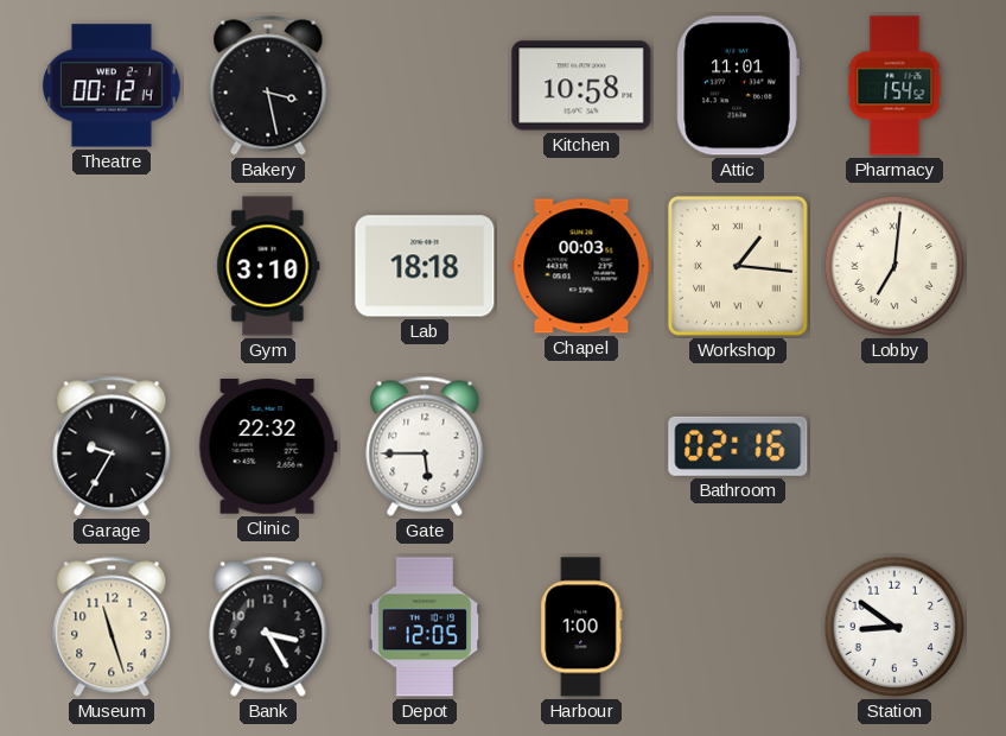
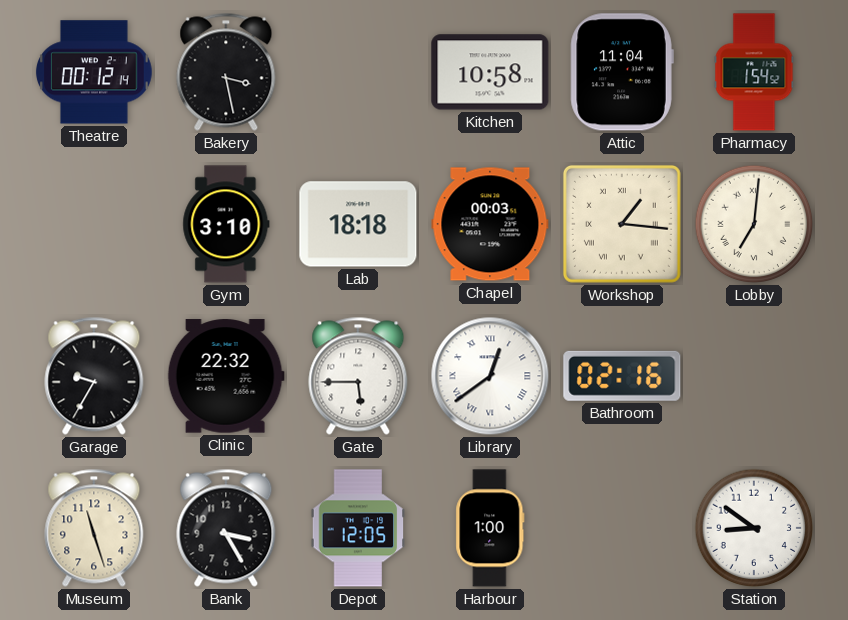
Attic: 11:01 -> 11:04
Library: none -> 12:39
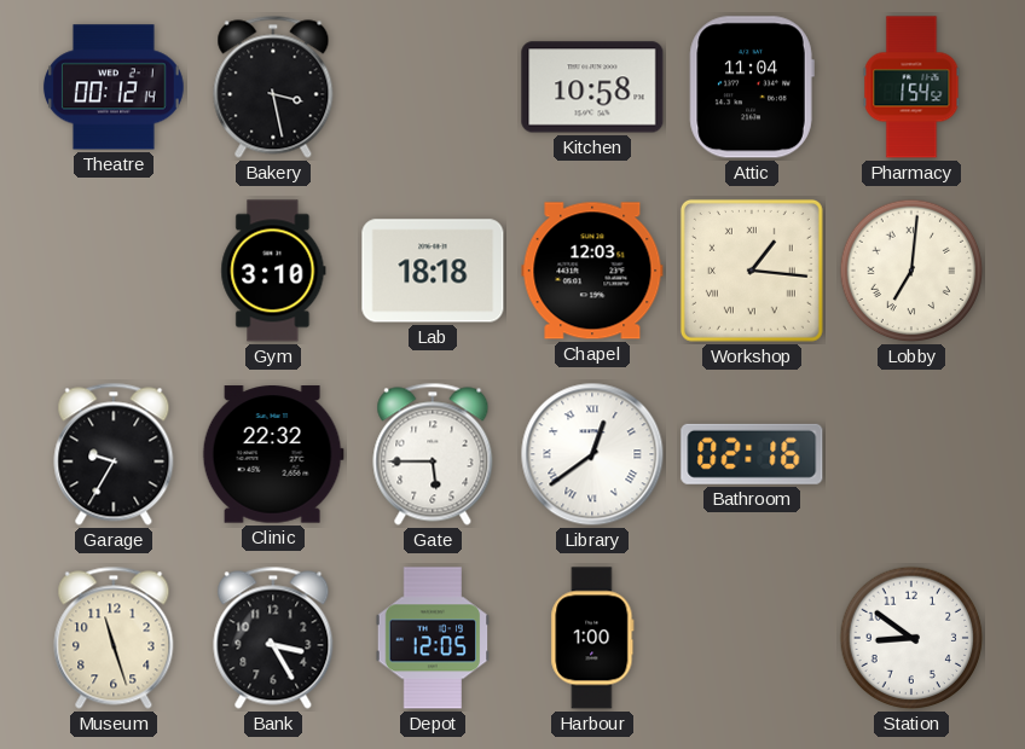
Chapel: 00:03 -> 12:03
